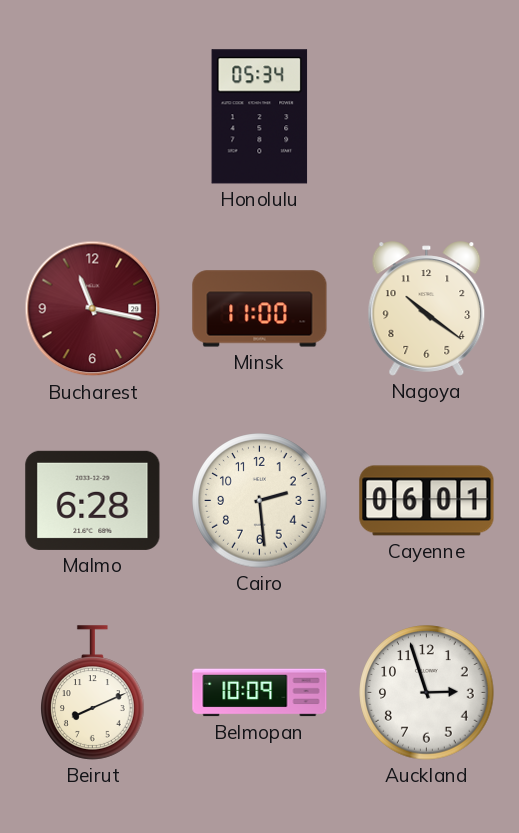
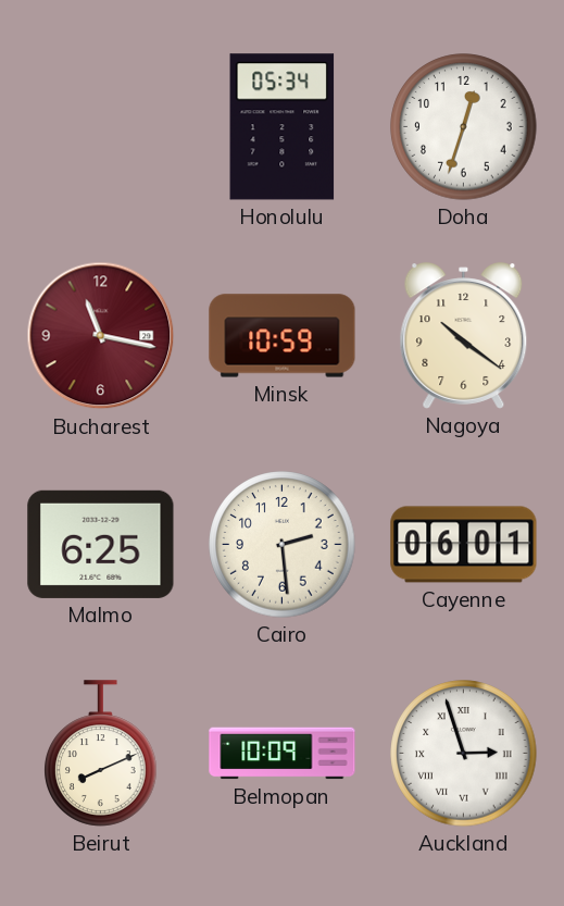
Doha: none -> 12:33
Minsk: 11:00 -> 10:59
Malmo: 6:28 -> 6:25
Auckland numerals: Arabic -> Roman
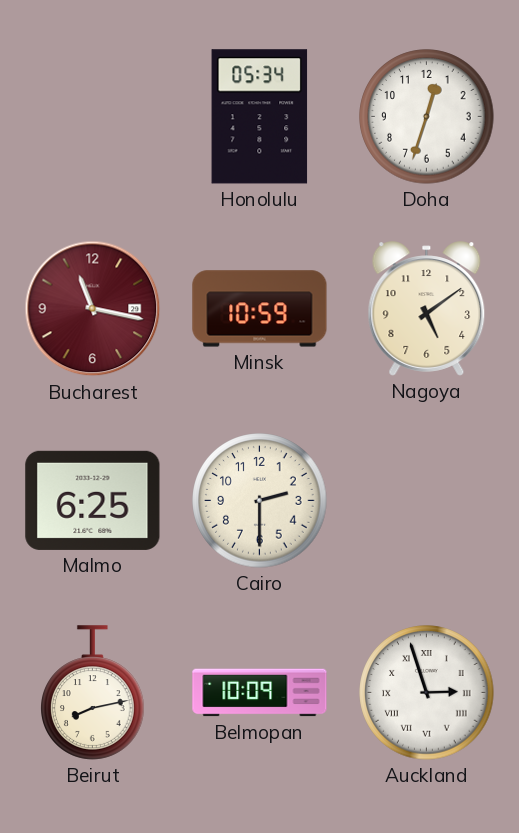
Nagoya: 10:21 -> 5:09
Cairo: 2:29 -> 2:30
Cayenne: 06:01 -> none
Beirut: 8:11 -> 8:13
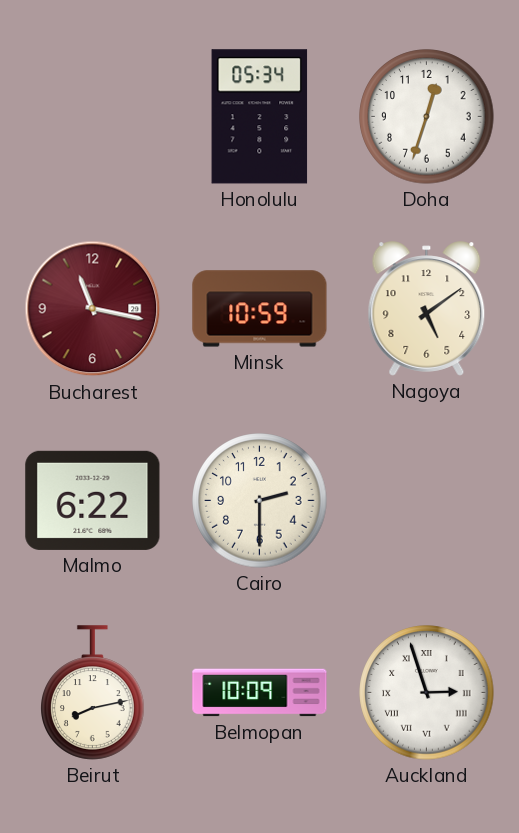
Malmo: 6:25 -> 6:22
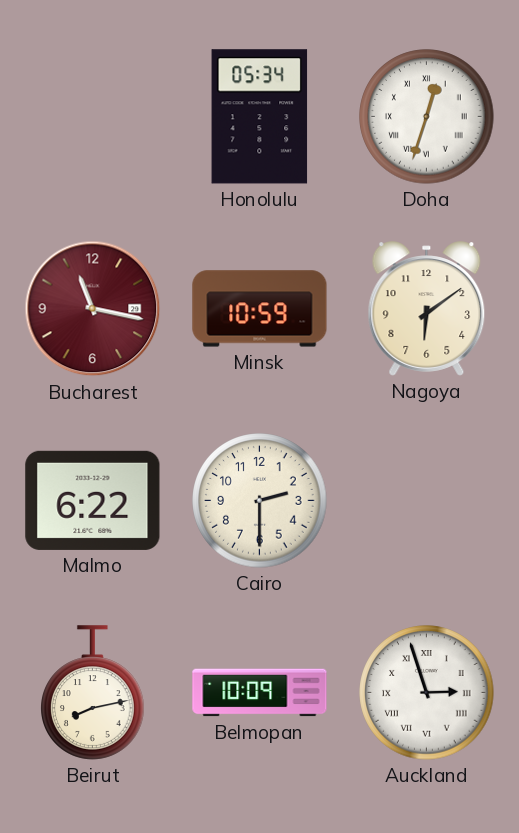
Doha numerals: Arabic -> Roman
Nagoya: 5:09 -> 6:09
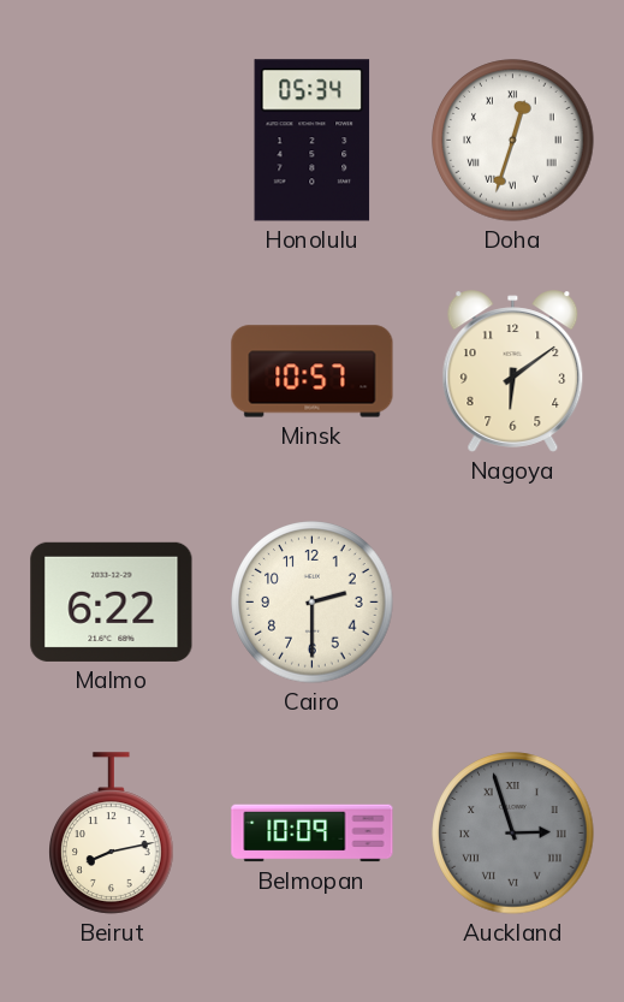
Bucharest: 11:17 -> none
Minsk: 10:59 -> 10:57
Auckland dial: white -> grey
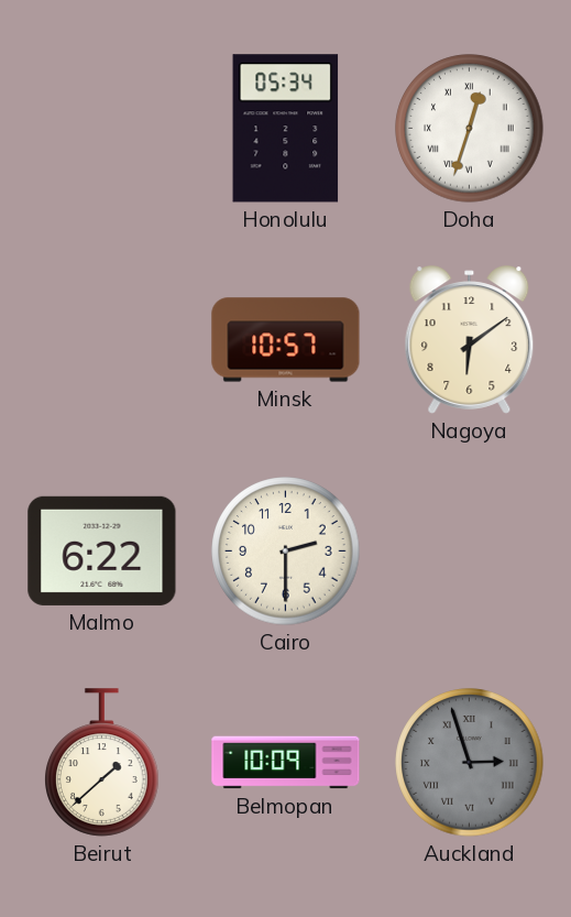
Beirut: 8:13 -> 1:38
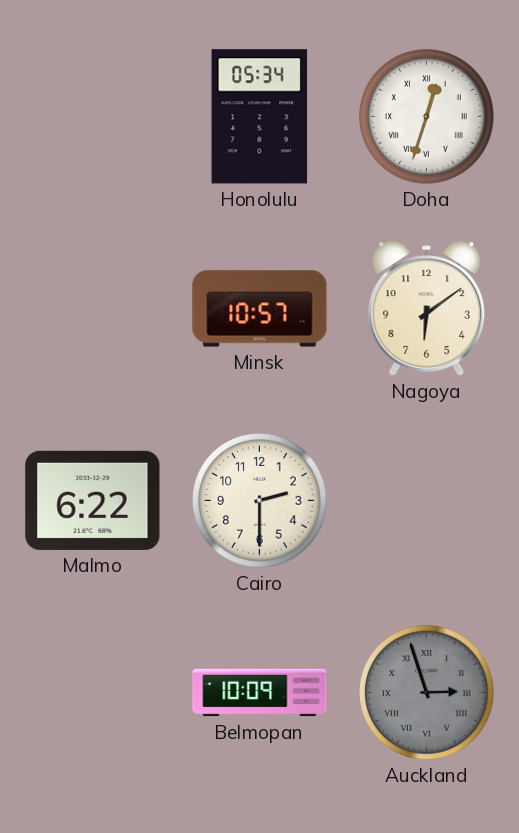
Beirut: 1:38 -> none
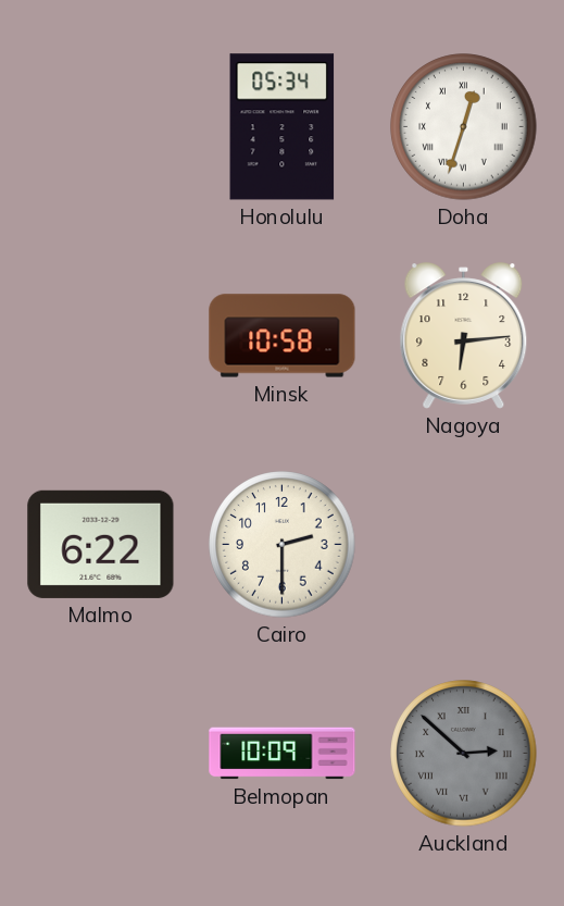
Minsk: 10:57 -> 10:58
Nagoya: 6:09 -> 6:14
Auckland: 2:57 -> 2:52
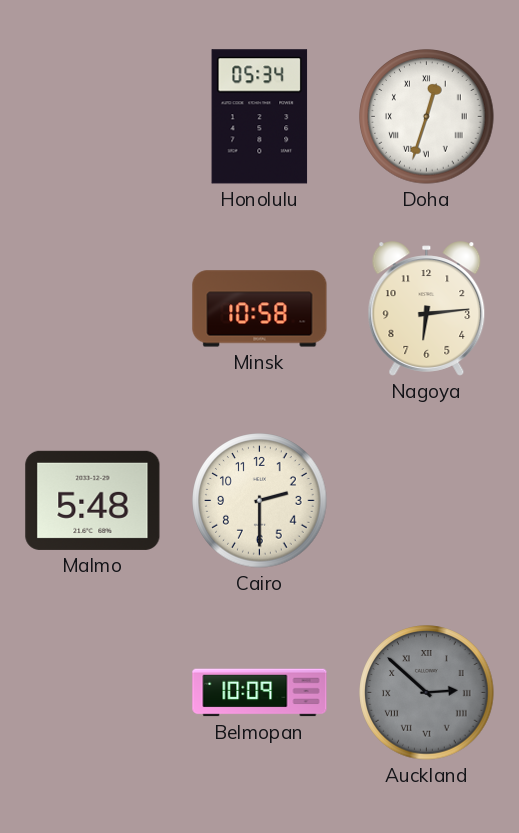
Malmo: 6:22 -> 5:48
